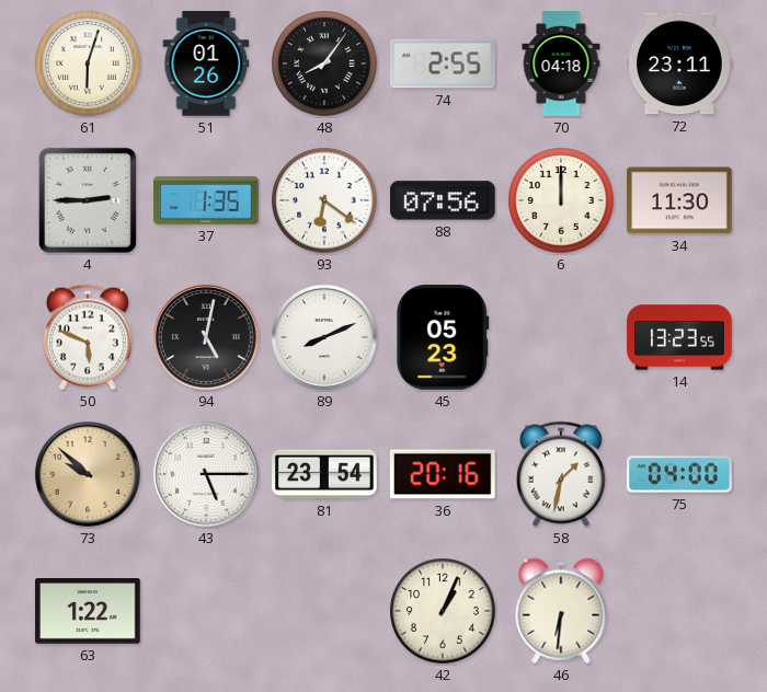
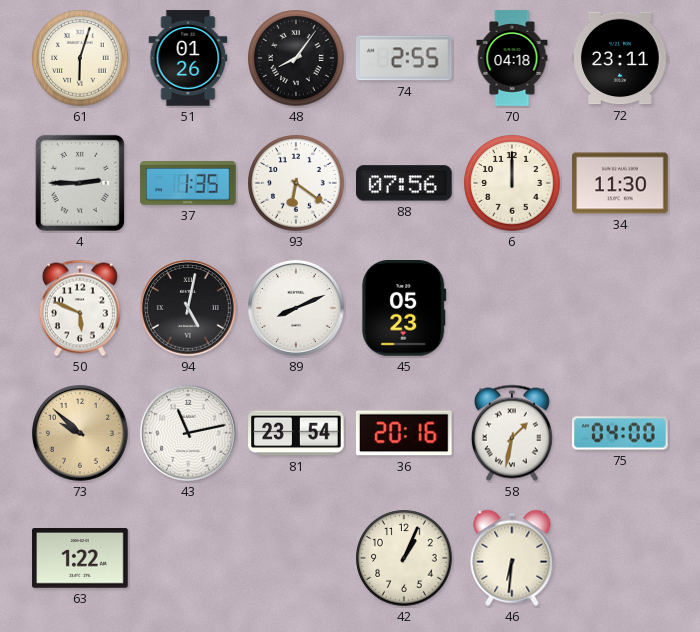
14: 13:23 -> none
43: 5:15 -> 11:13
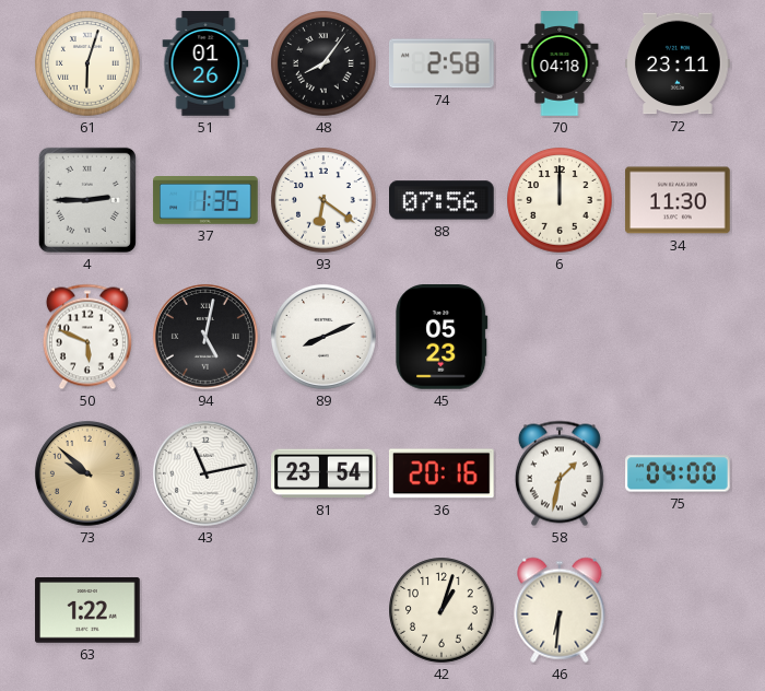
74: 2:55 -> 2:58
42: 1:04 -> 1:03
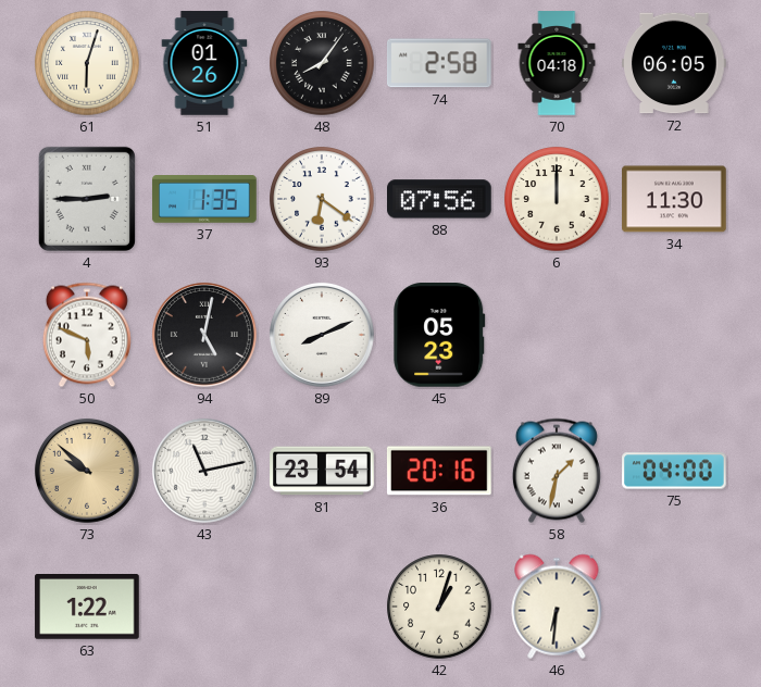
72: 23:11 -> 06:05
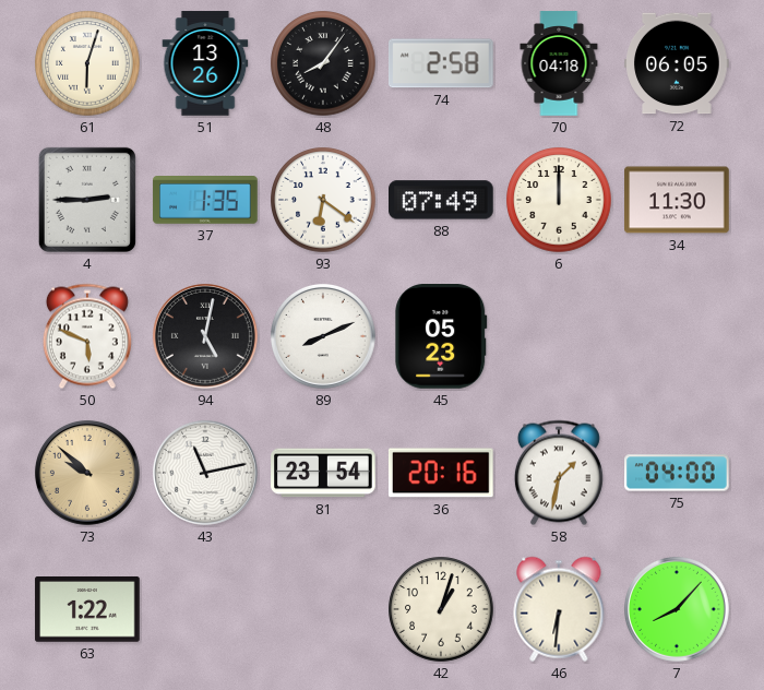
51: 01:26 -> 13:26
88: 07:56 -> 07:49
7: none -> 8:07
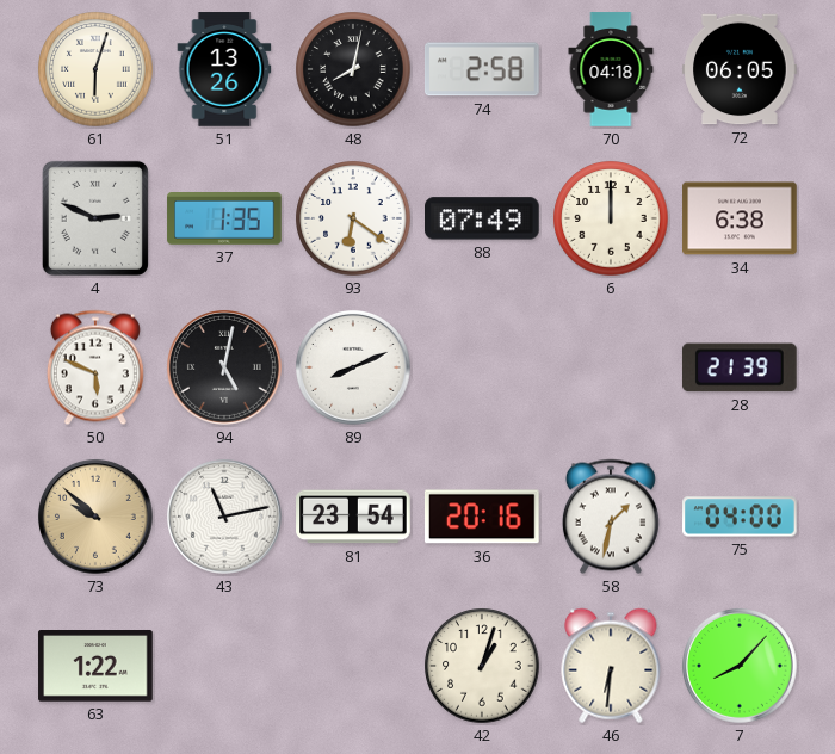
48: 8:06 -> 8:02
4: 2:45 -> 2:49
34: 11:30 -> 6:38
45: 05:23 -> none
28: none -> 21:39
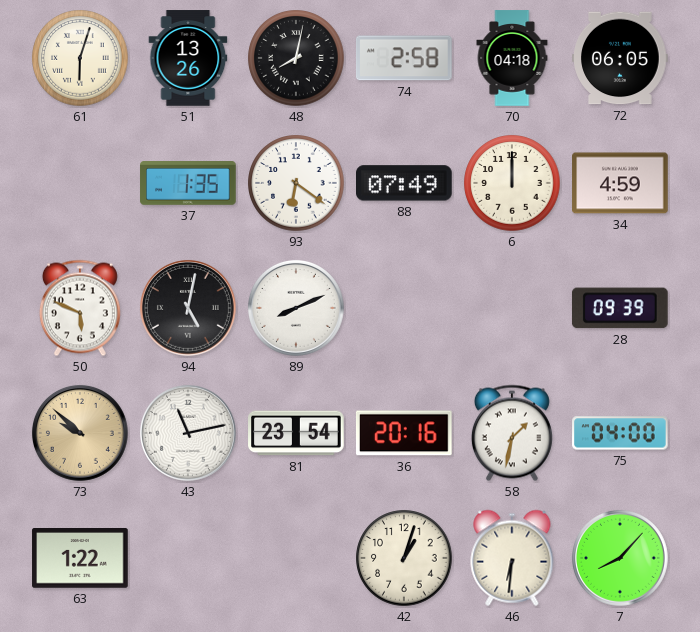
4: 2:49 -> none
34: 6:38 -> 4:59
28: 21:39 -> 09:39
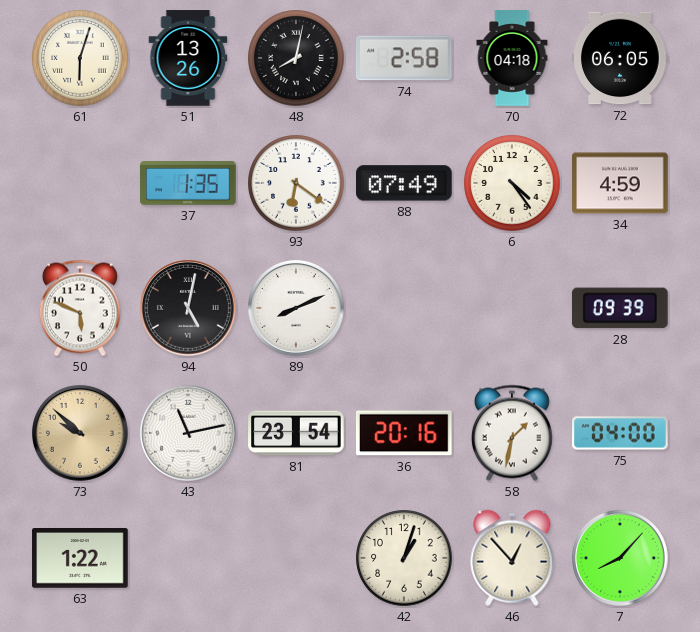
6: 12:00 -> 4:24
46: 6:31 -> 12:53
